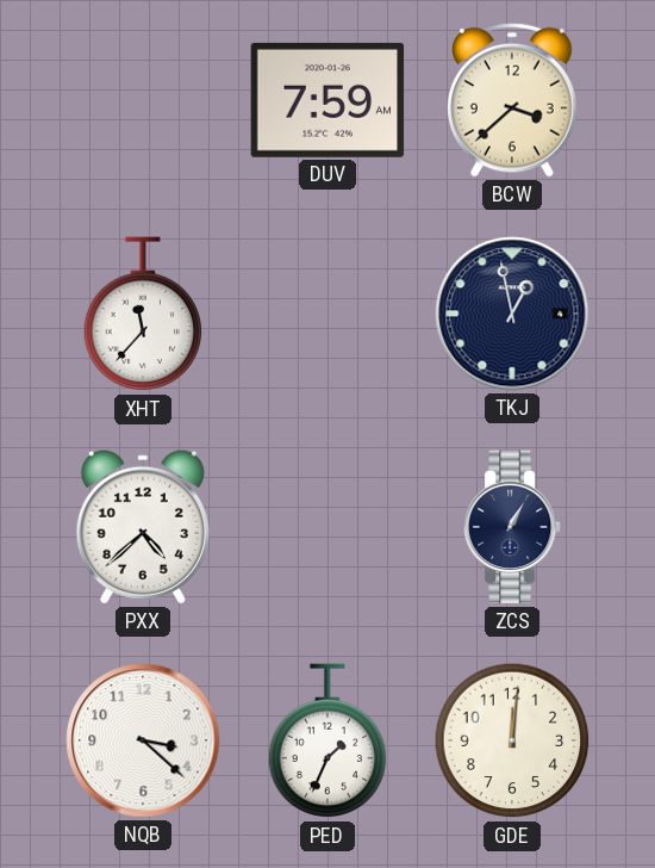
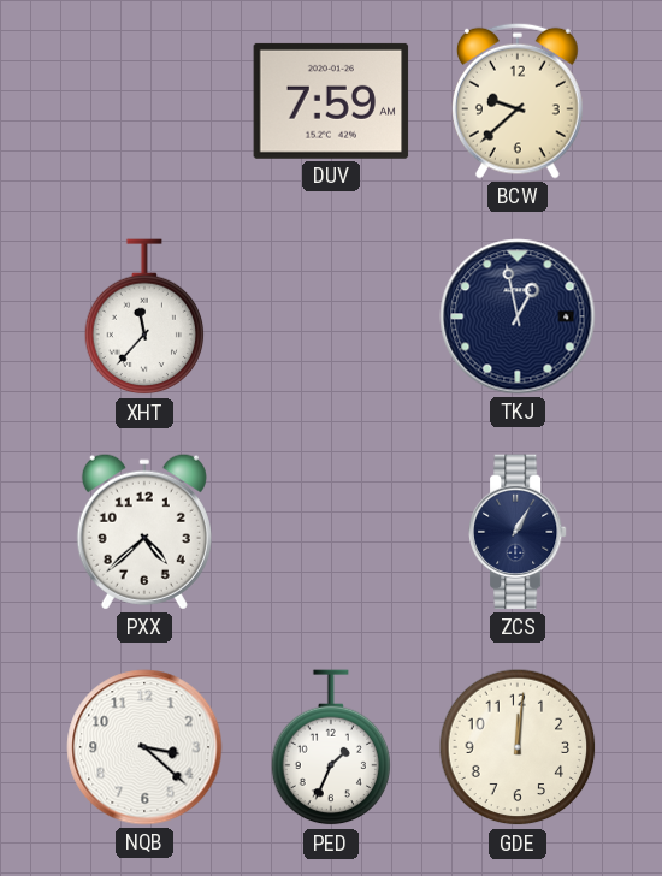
BCW: 3:38 -> 9:38
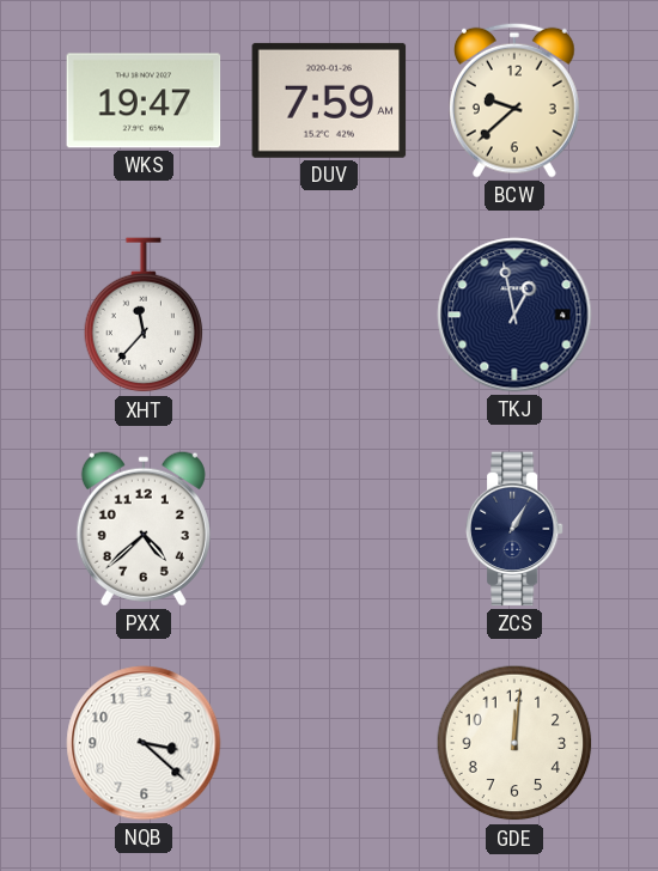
WKS: none -> 19:47
PED: 1:34 -> none
